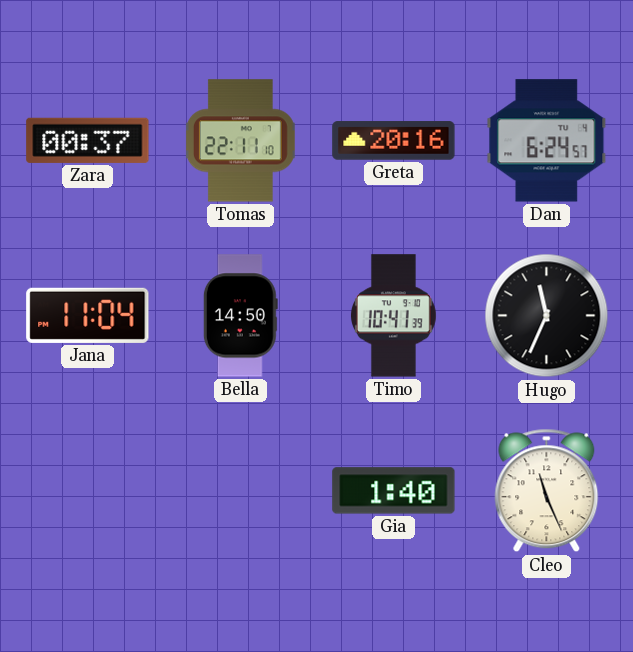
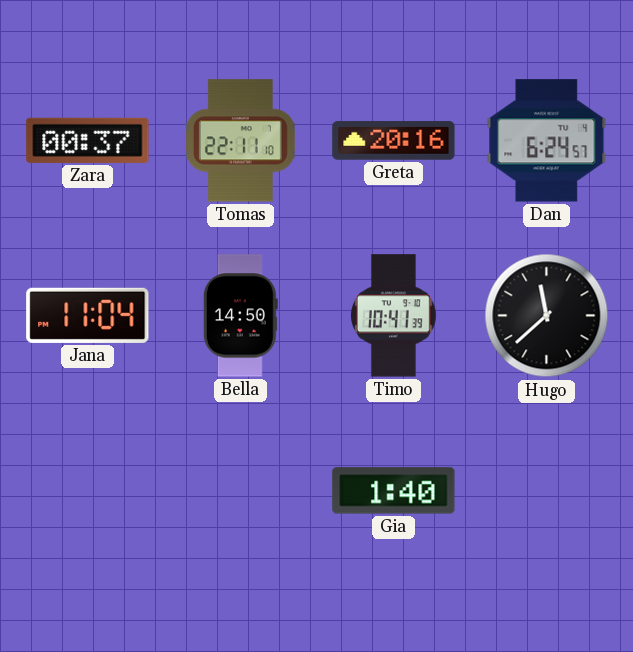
Hugo: 11:34 -> 11:38
Cleo: 11:26 -> none
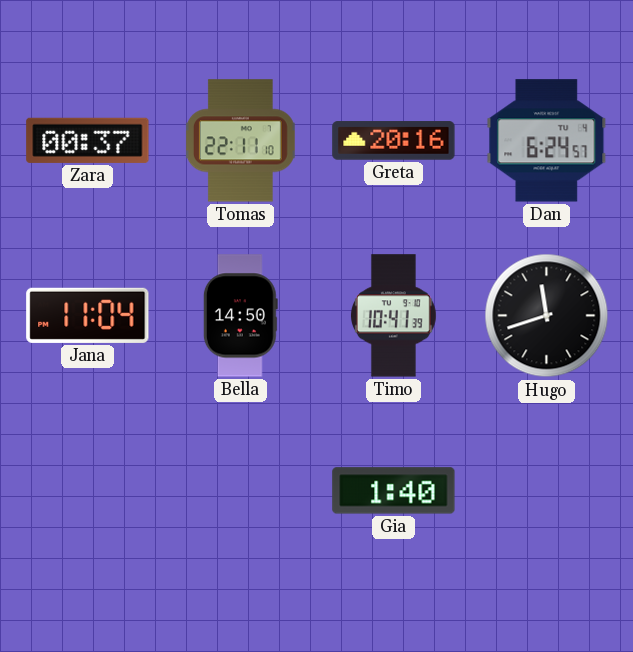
Hugo: 11:38 -> 11:42
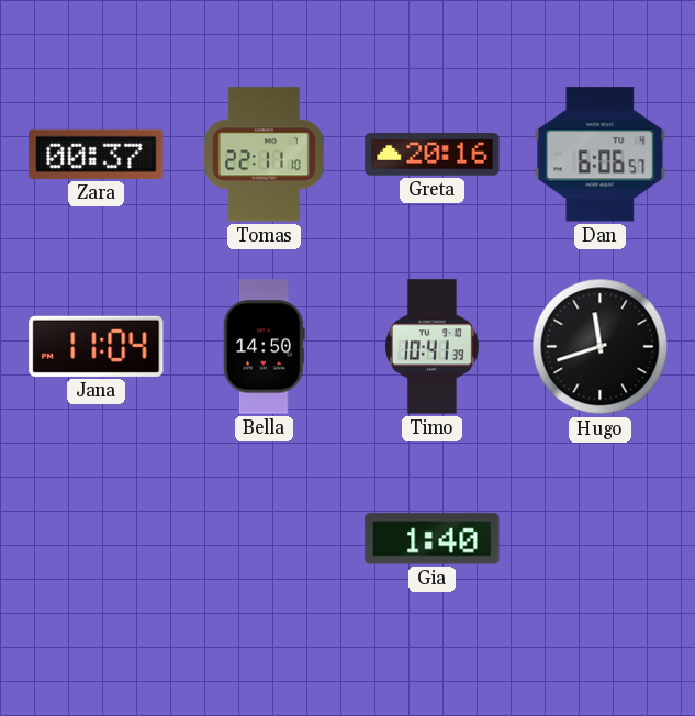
Dan: 6:24 -> 6:06
